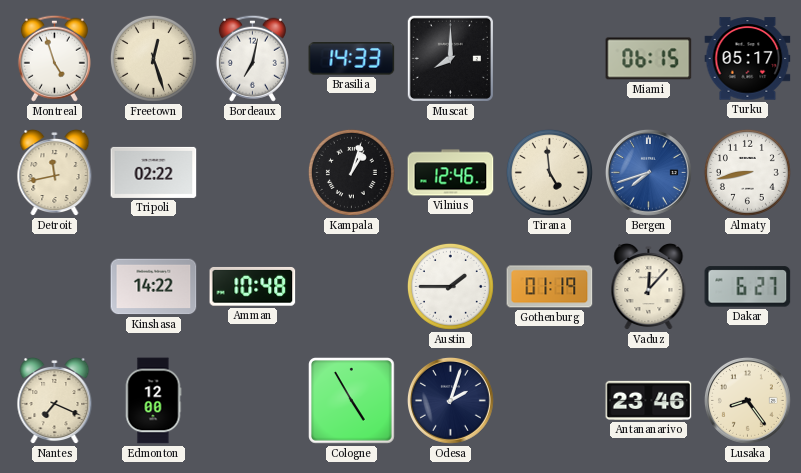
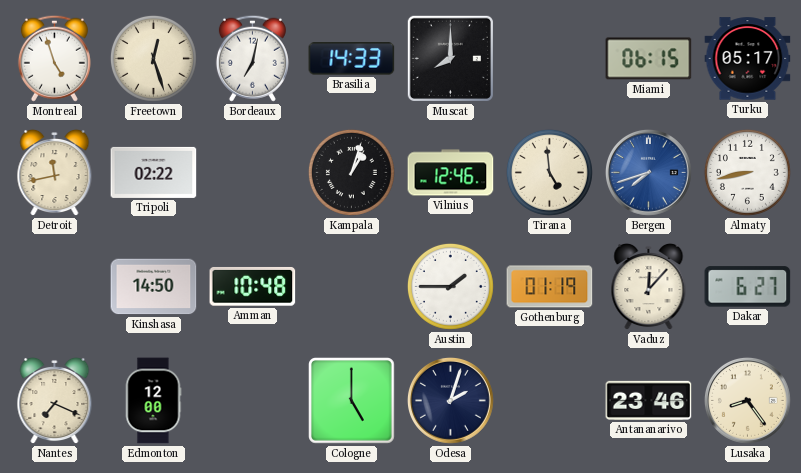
Kinshasa: 14:22 -> 14:50
Cologne: 4:55 -> 5:00
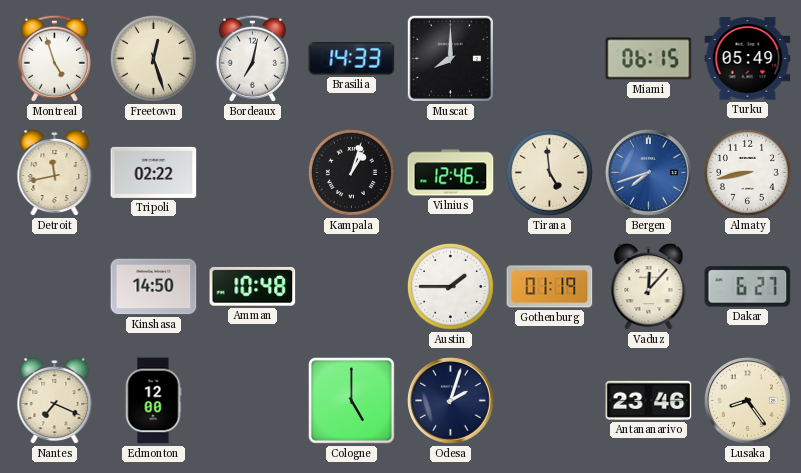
Turku: 05:17 -> 05:49
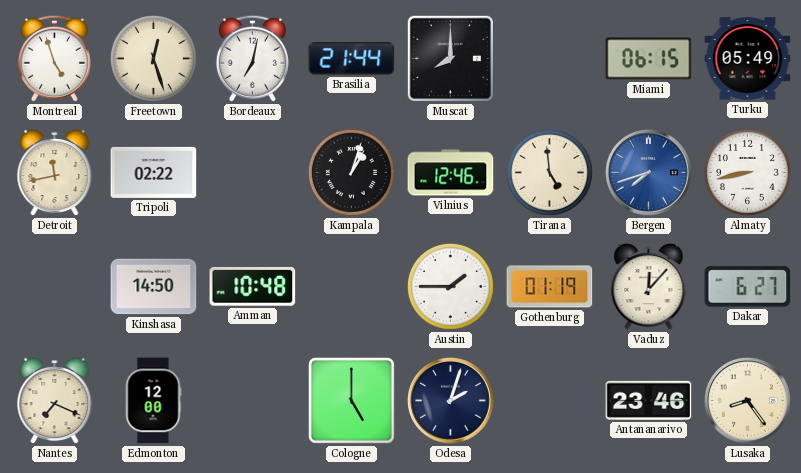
Brasilia: 14:33 -> 21:44
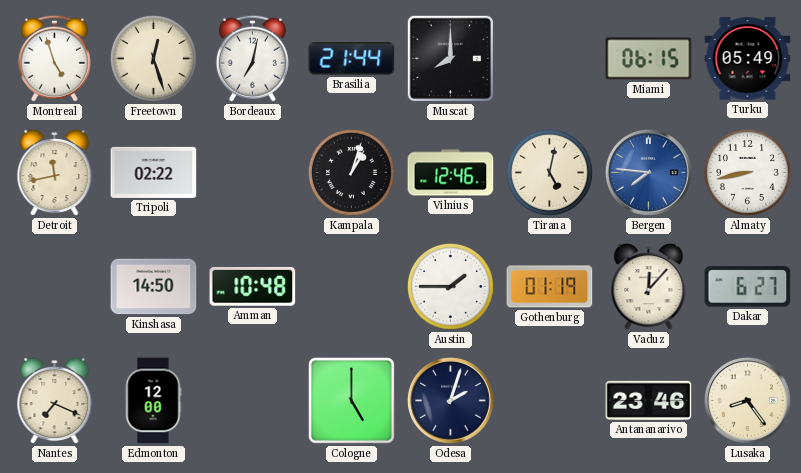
Tirana: 4:59 -> 5:02
Bergen: 7:42 -> 7:46
